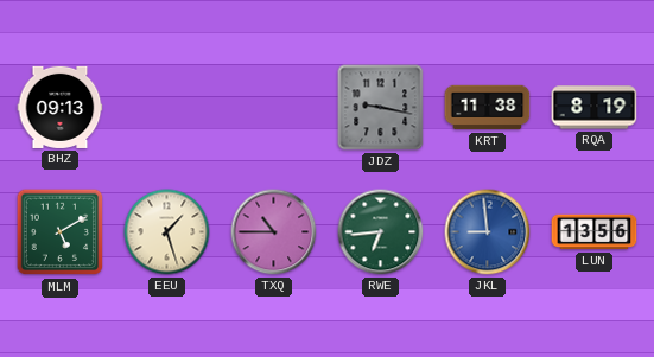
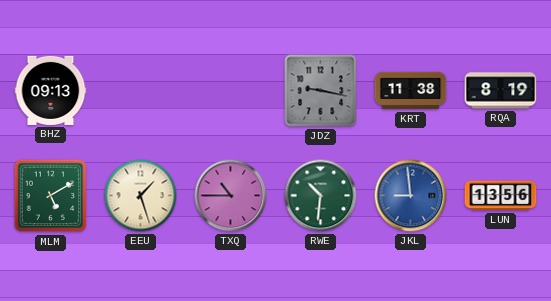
RWE: 6:44 -> 10:31
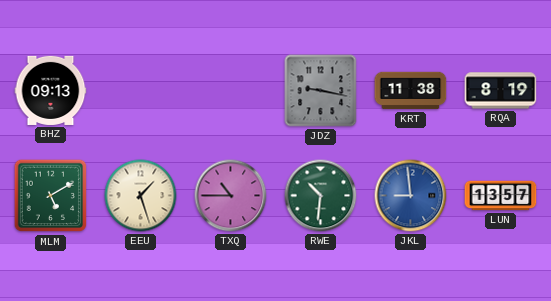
LUN: 13:56 -> 13:57
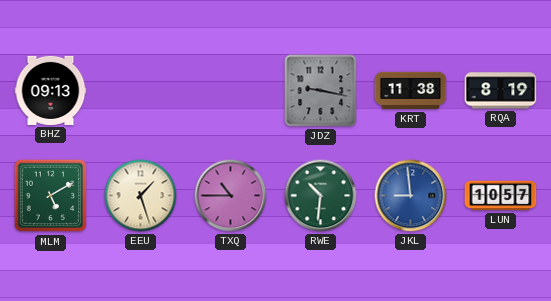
LUN: 13:57 -> 10:57
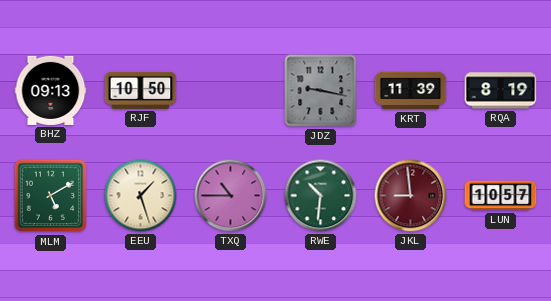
RJF: none -> 10:50
KRT: 11:38 -> 11:39
JKL dial: blue -> burgundy
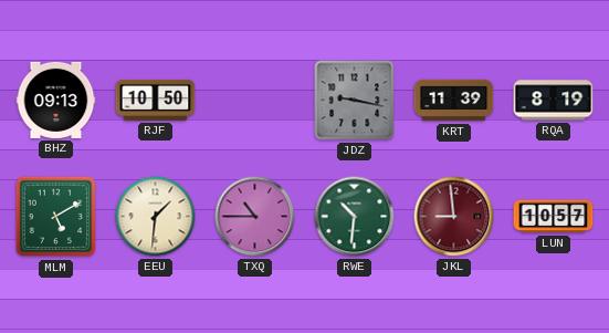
EEU: 1:27 -> 1:31
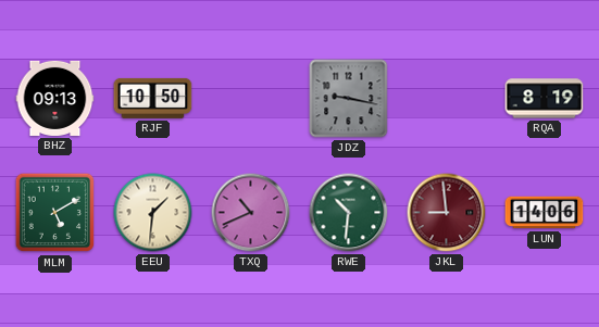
KRT: 11:39 -> none
TXQ: 10:45 -> 10:41
LUN: 10:57 -> 14:06
